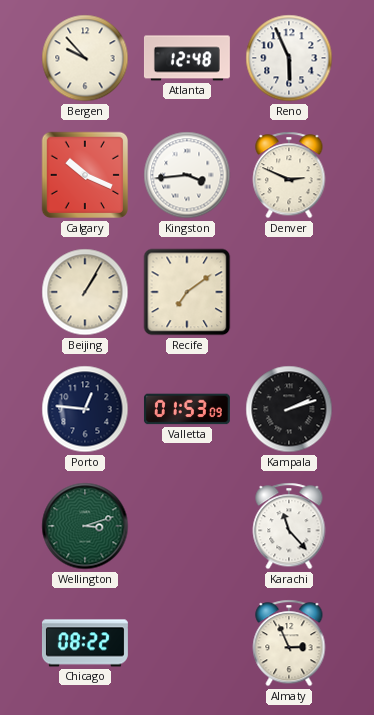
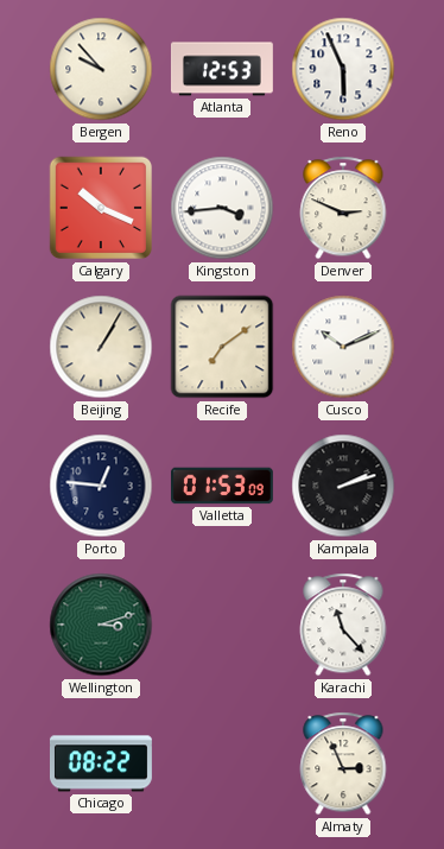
Atlanta: 12:48 -> 12:53
Cusco: none -> 10:11
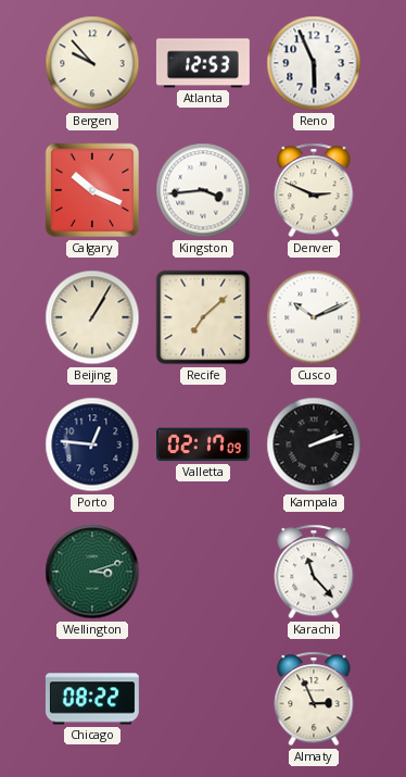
Recife: 7:09 -> 7:08
Valletta: 01:53 -> 02:17
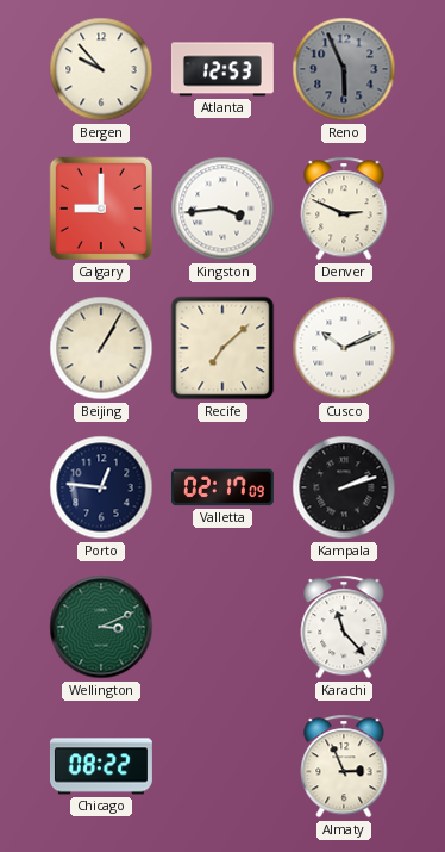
Reno dial: white -> grey
Calgary: 10:19 -> 9:00
Wellington: 3:12 -> 3:11
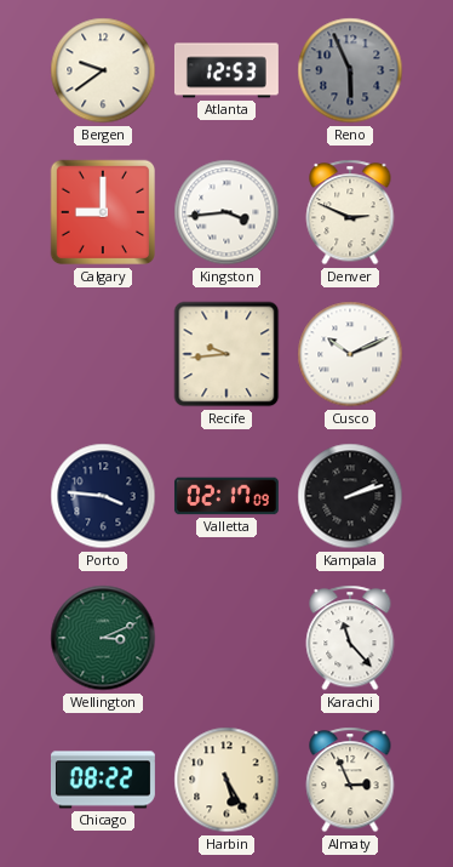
Bergen: 9:53 -> 9:39
Beijing: 1:05 -> none
Recife: 7:08 -> 9:44
Porto: 12:46 -> 3:46
Harbin: none -> 5:25
